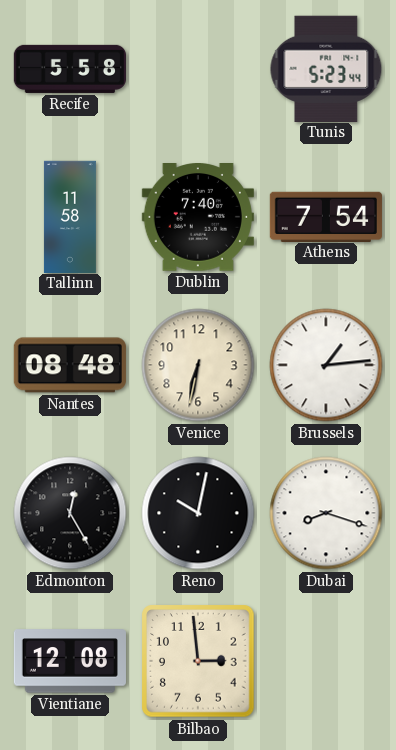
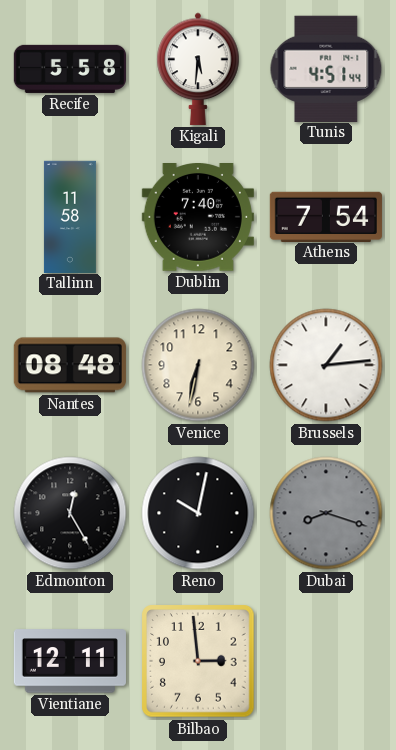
Kigali: none -> 5:31
Tunis: 5:23 -> 4:51
Dubai dial: white -> grey
Vientiane: 12:08 -> 12:11
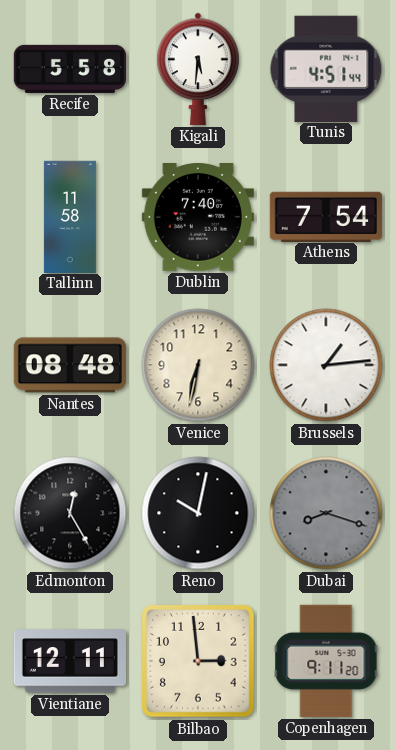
Copenhagen: none -> 9:11
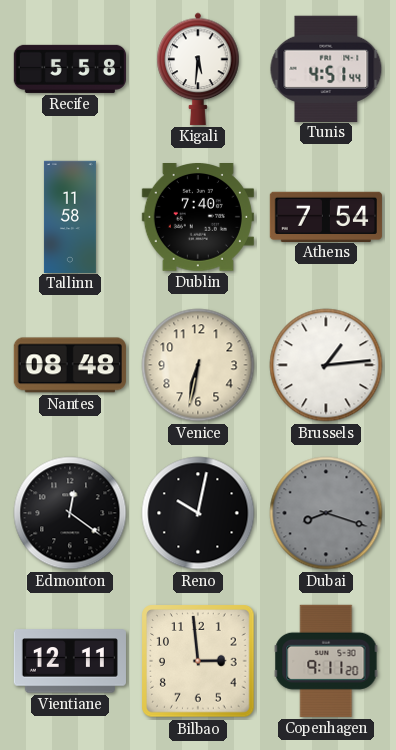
Edmonton: 12:25 -> 12:21
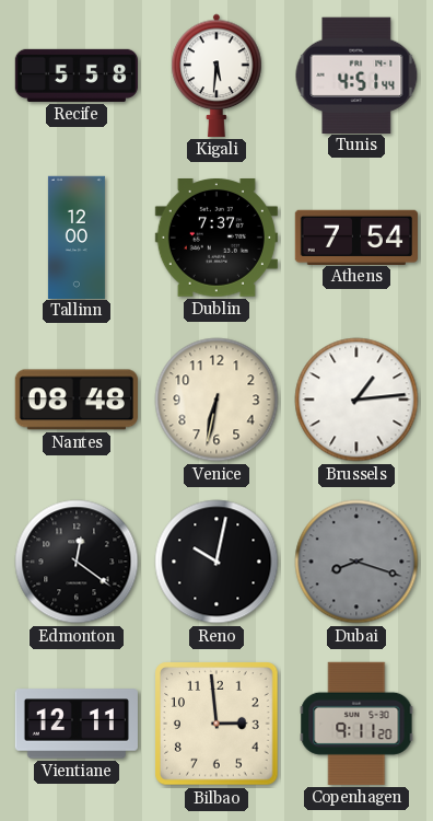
Tallinn: 11:58 -> 12:00
Dublin: 7:40 -> 7:37
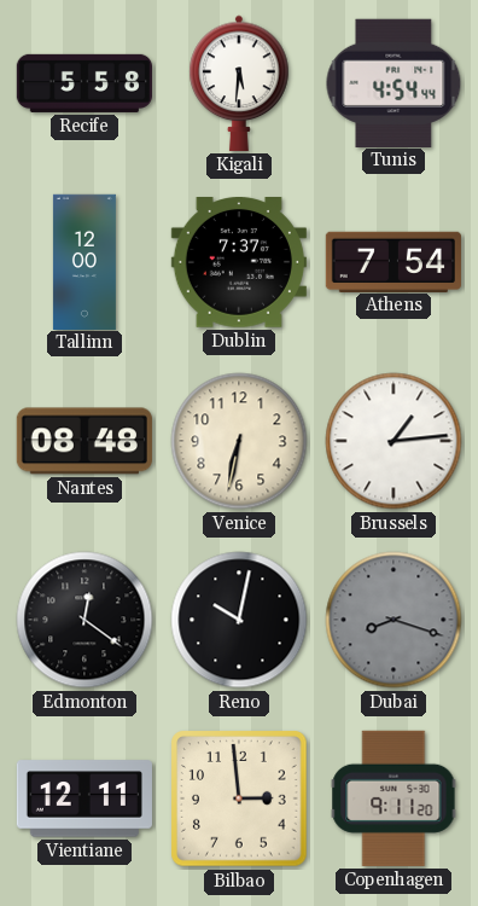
Tunis: 4:51 -> 4:54
